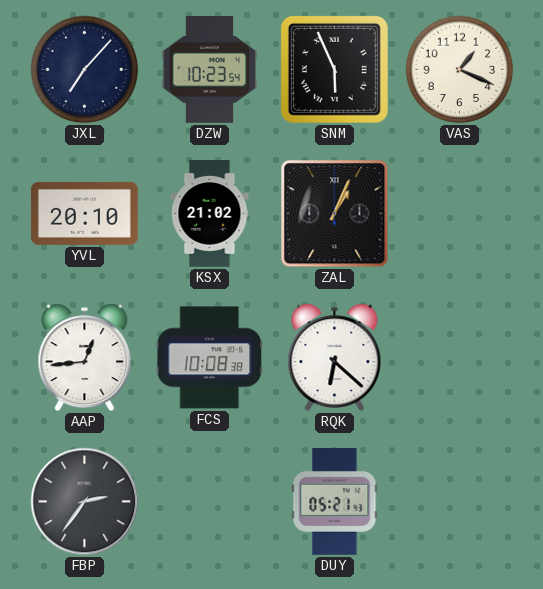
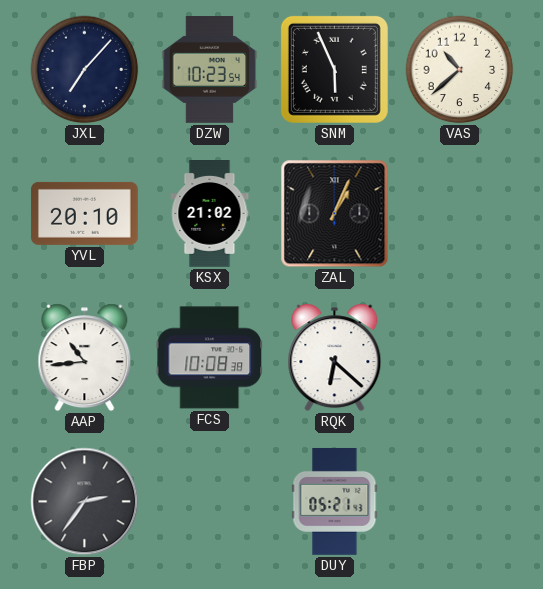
VAS: 1:19 -> 10:38
AAP: 12:44 -> 10:44
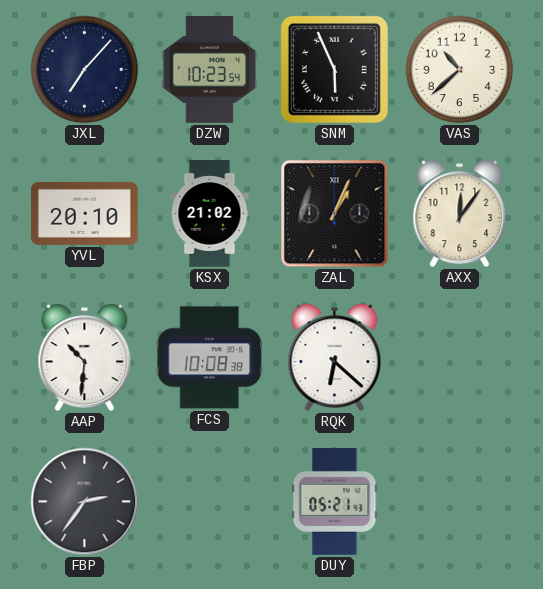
AXX: none -> 12:06
AAP: 10:44 -> 10:31
